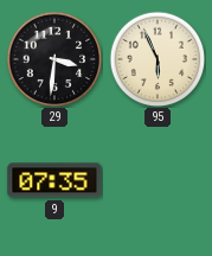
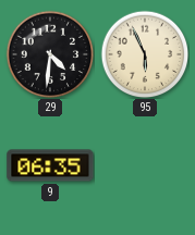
29: 3:31 -> 4:31
9: 07:35 -> 06:35
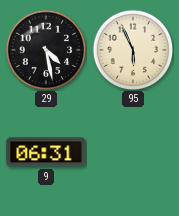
29: 4:31 -> 4:28
9: 06:35 -> 06:31
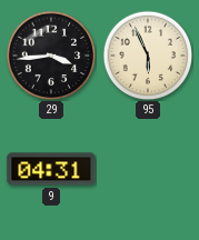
29: 4:28 -> 3:44
9: 06:31 -> 04:31
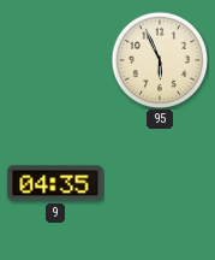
29: 3:44 -> none
9: 04:31 -> 04:35
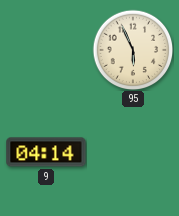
9: 04:35 -> 04:14
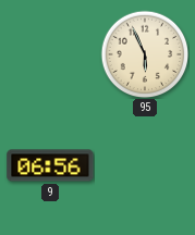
9: 04:14 -> 06:56
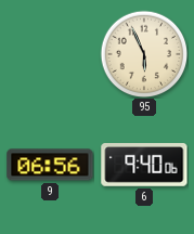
6: none -> 9:40
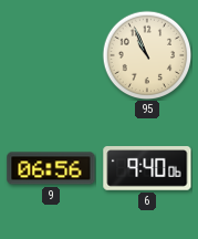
95: 5:56 -> 10:56
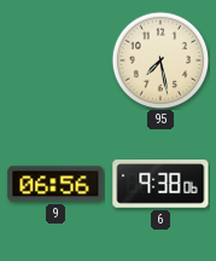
95: 10:56 -> 7:28
6: 9:40 -> 9:38
